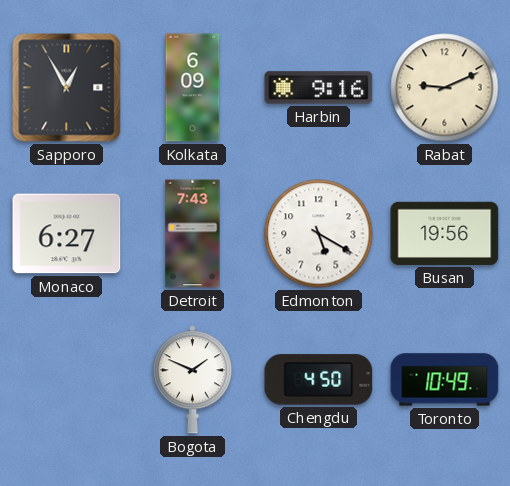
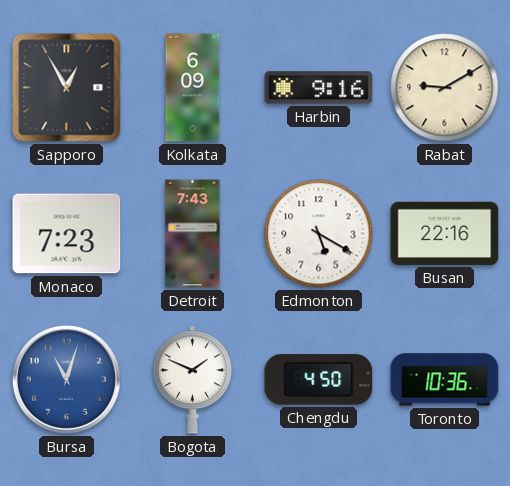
Rabat: 9:11 -> 9:10
Monaco: 6:27 -> 7:23
Busan: 19:56 -> 22:16
Bursa: none -> 11:03
Toronto: 10:49 -> 10:36
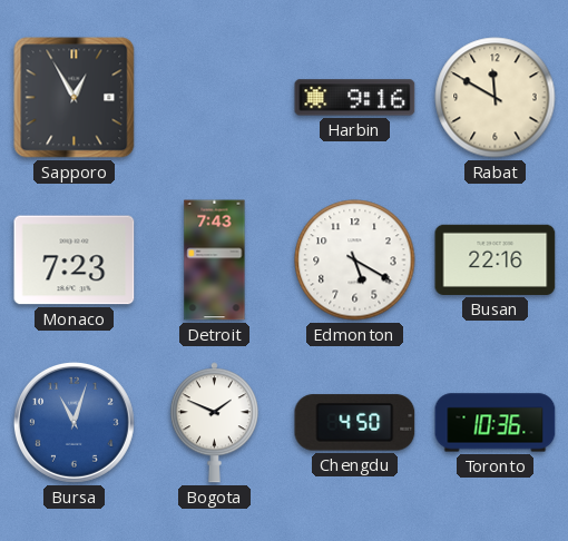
Kolkata: 6:09 -> none
Rabat: 9:10 -> 11:50
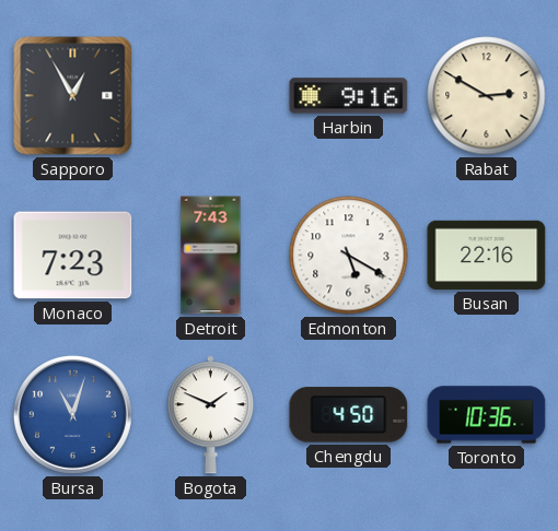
Rabat: 11:50 -> 2:50
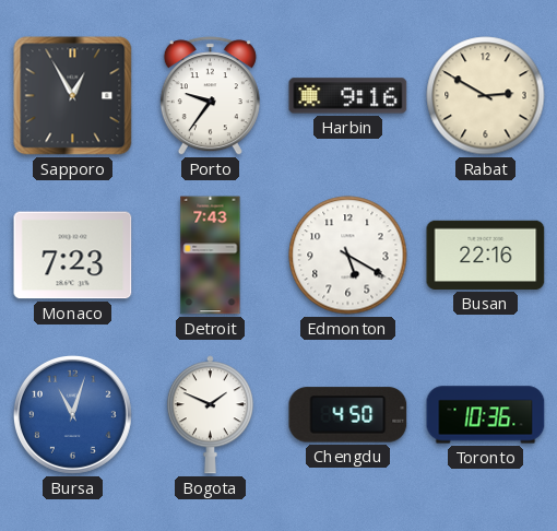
Porto: none -> 9:36
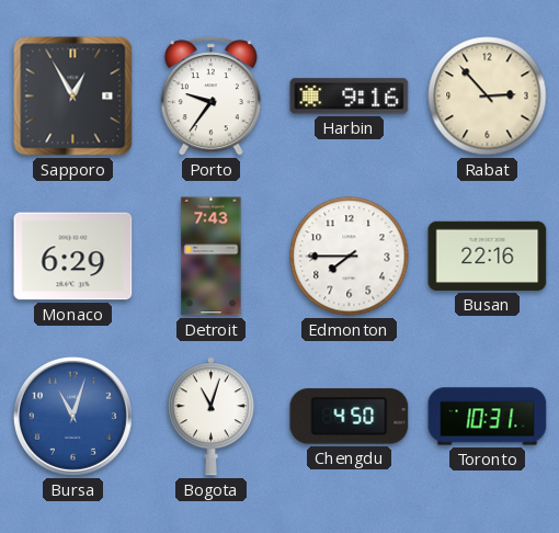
Rabat: 2:50 -> 2:53
Monaco: 7:23 -> 6:29
Edmonton: 5:20 -> 7:45
Bogota: 1:49 -> 11:03
Toronto: 10:36 -> 10:31
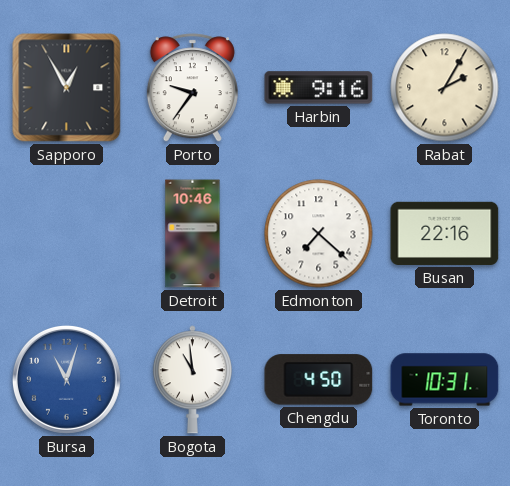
Rabat: 2:53 -> 2:05
Monaco: 6:29 -> none
Detroit: 7:43 -> 10:46
Edmonton: 7:45 -> 7:22
Bogota: 11:03 -> 10:59
